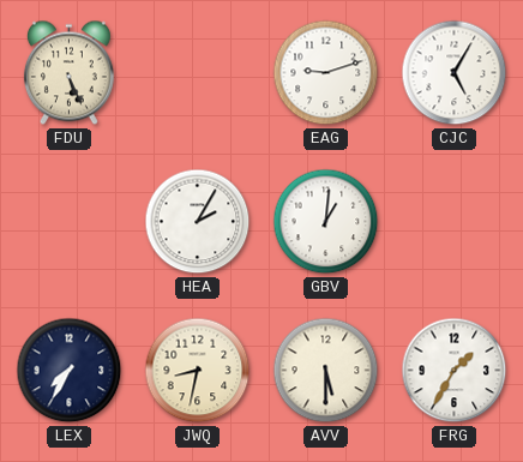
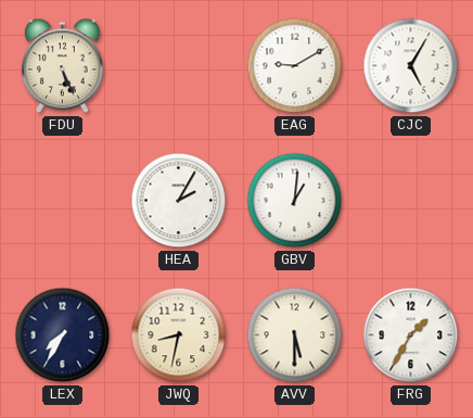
EAG: 9:12 -> 9:10
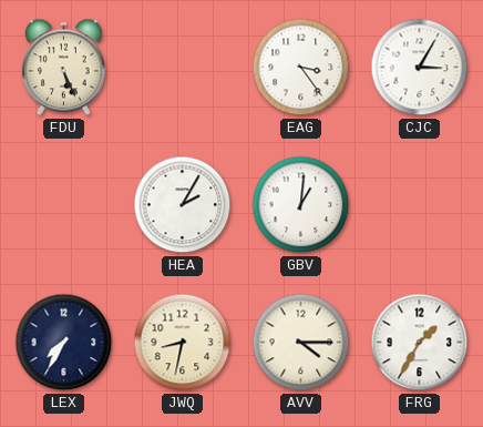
EAG: 9:10 -> 3:24
CJC: 5:05 -> 3:05
AVV: 5:30 -> 4:15
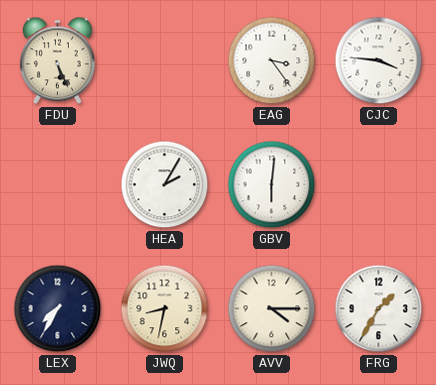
CJC: 3:05 -> 3:46
GBV: 1:01 -> 6:01
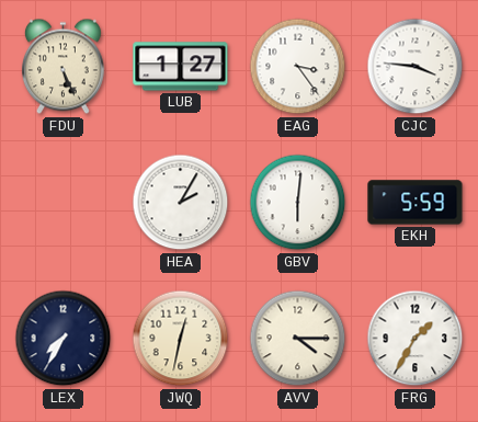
LUB: none -> 1:27
EKH: none -> 5:59
JWQ: 8:32 -> 12:32
